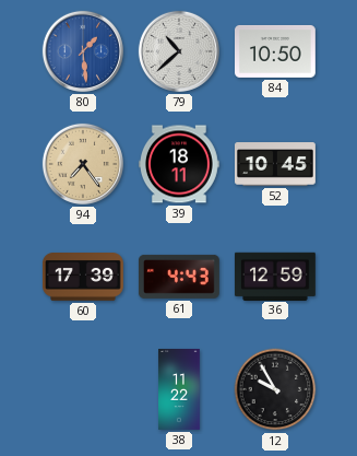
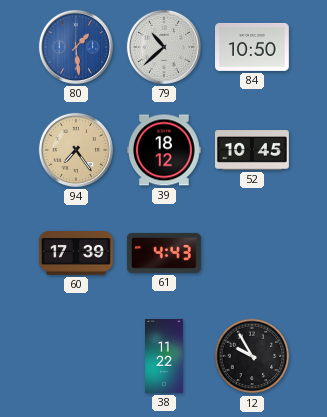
39: 18:11 -> 18:12
36: 12:59 -> none
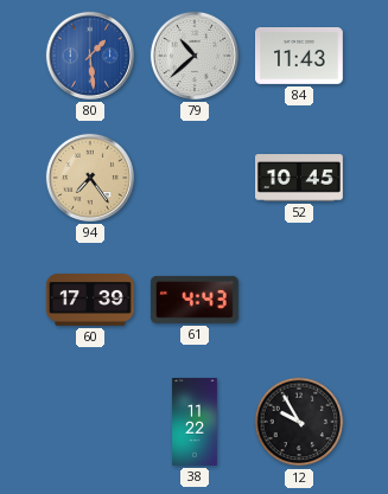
84: 10:50 -> 11:43
39: 18:12 -> none
